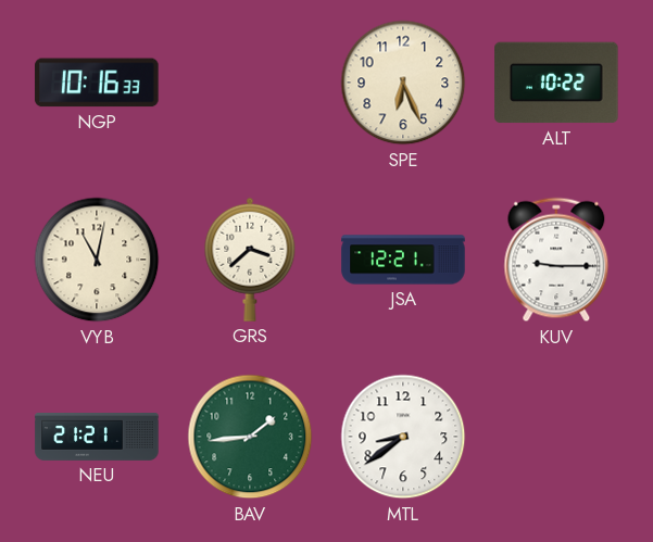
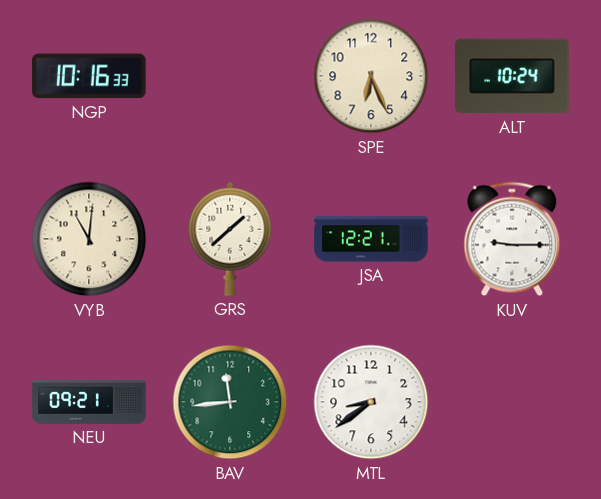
ALT: 10:22 -> 10:24
VYB: 11:02 -> 11:01
GRS: 3:38 -> 1:38
NEU: 21:21 -> 09:21
BAV: 1:44 -> 11:44
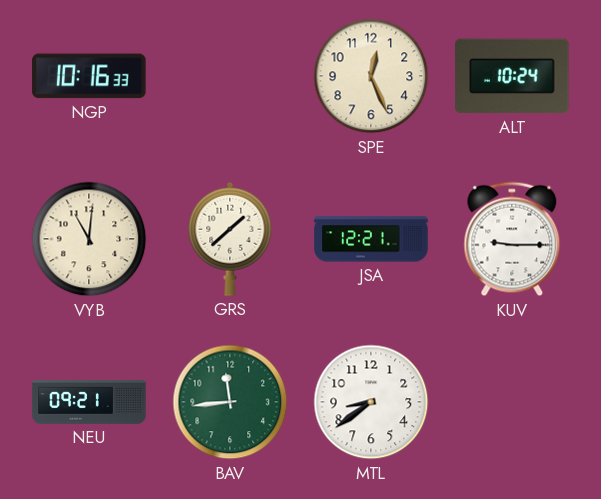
SPE: 6:26 -> 12:26
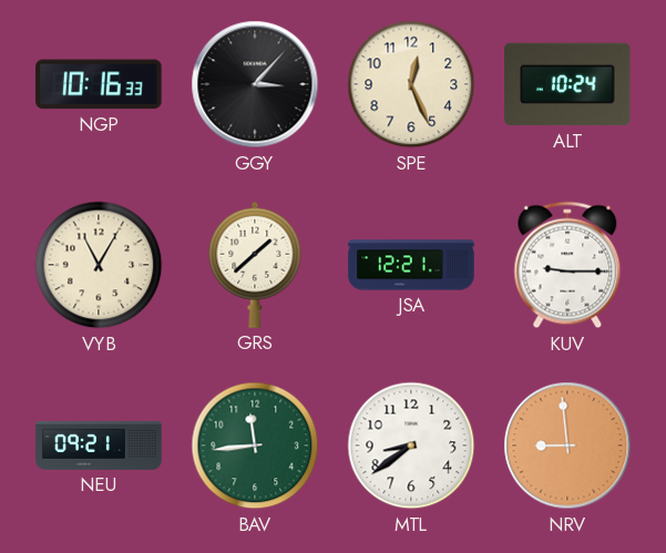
GGY: none -> 3:07
VYB: 11:01 -> 11:05
NRV: none -> 8:59
